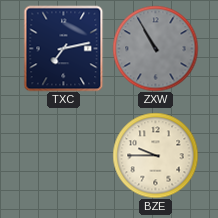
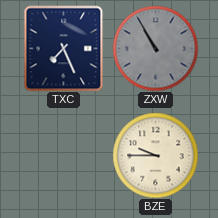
TXC: 7:13 -> 7:26
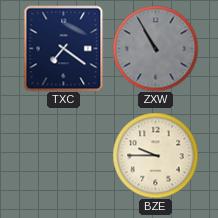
TXC: 7:26 -> 7:21
